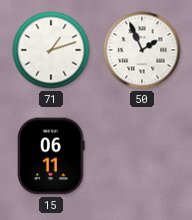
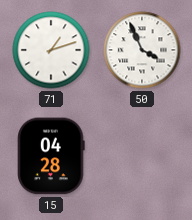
50: 1:56 -> 3:56
15: 06:11 -> 04:28
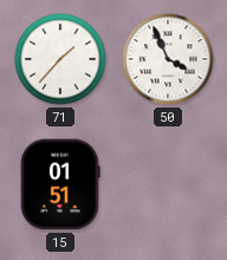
71: 1:12 -> 1:37
15: 04:28 -> 01:51
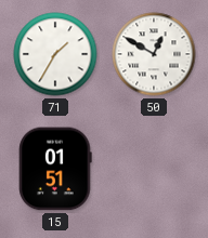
71: 1:37 -> 1:35
50: 3:56 -> 12:50
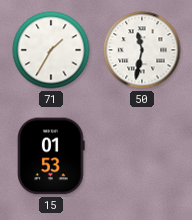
50: 12:50 -> 11:32
15: 01:51 -> 01:53
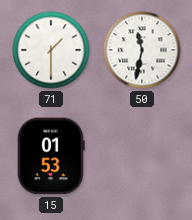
71: 1:35 -> 1:30
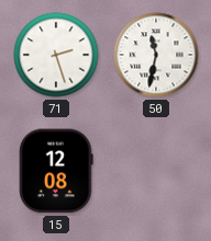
71: 1:30 -> 2:27
15: 01:53 -> 12:08
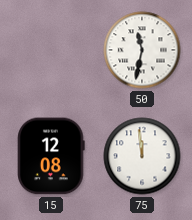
71: 2:27 -> none
75: none -> 11:59
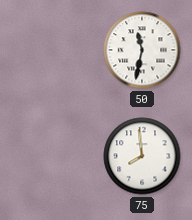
15: 12:08 -> none
75: 11:59 -> 7:59
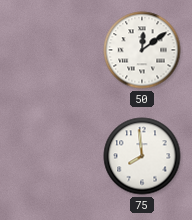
50: 11:32 -> 12:09
